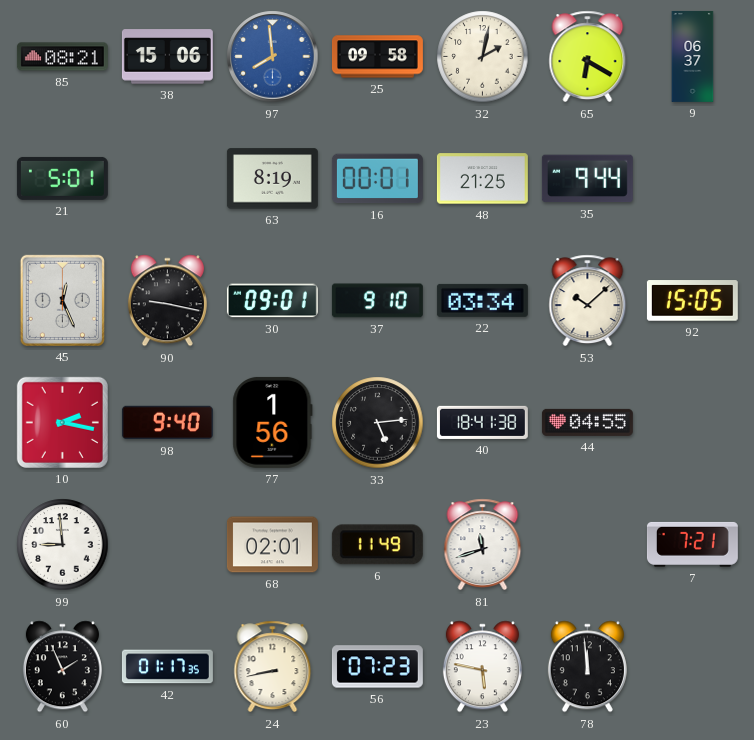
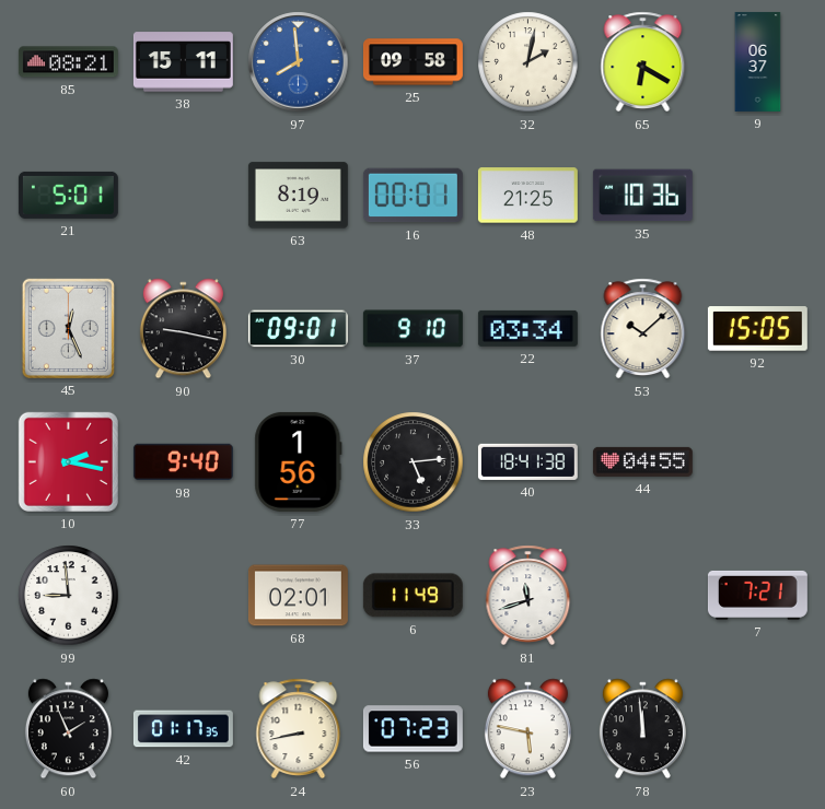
38: 15:06 -> 15:11
35: 9:44 -> 10:36
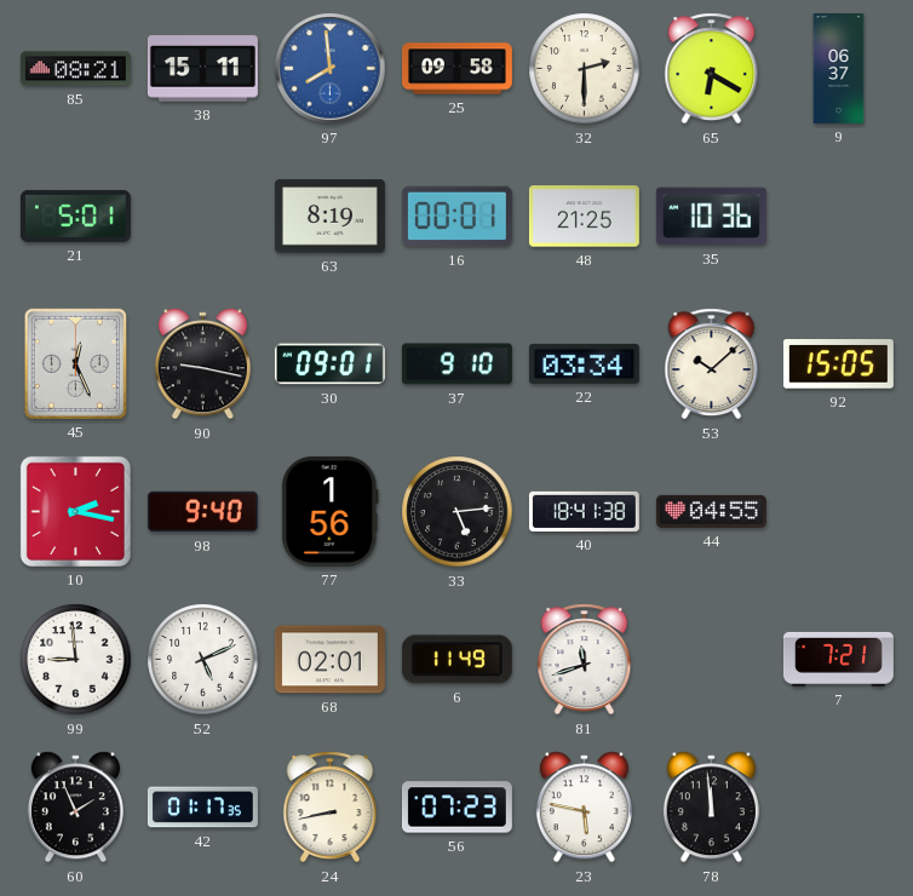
32: 2:02 -> 2:30
52: none -> 5:11
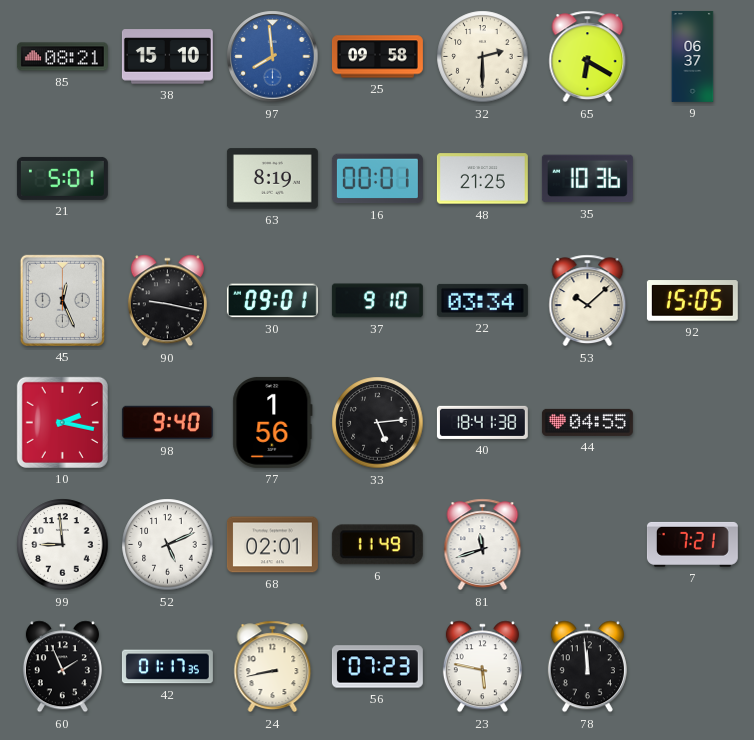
38: 15:11 -> 15:10
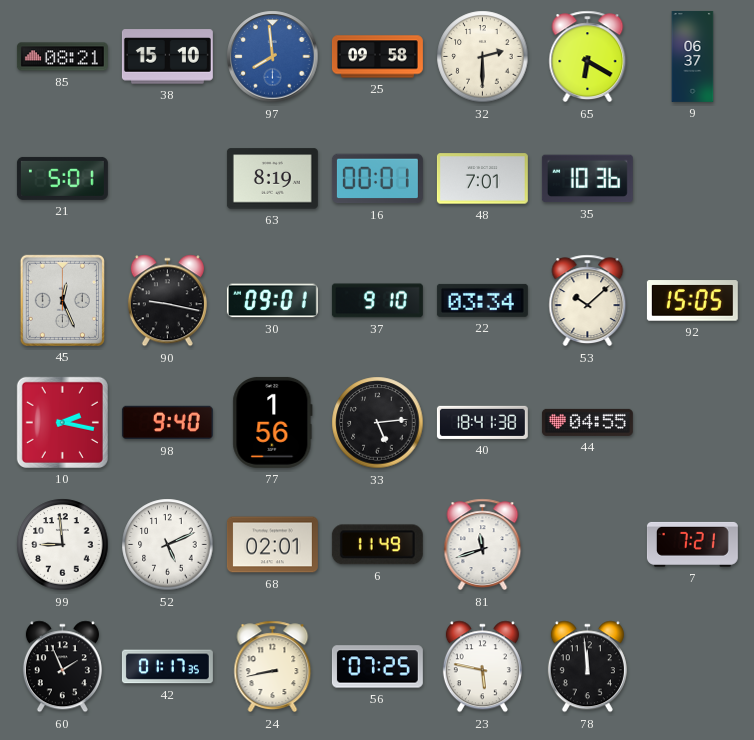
48: 21:25 -> 7:01
56: 07:23 -> 07:25
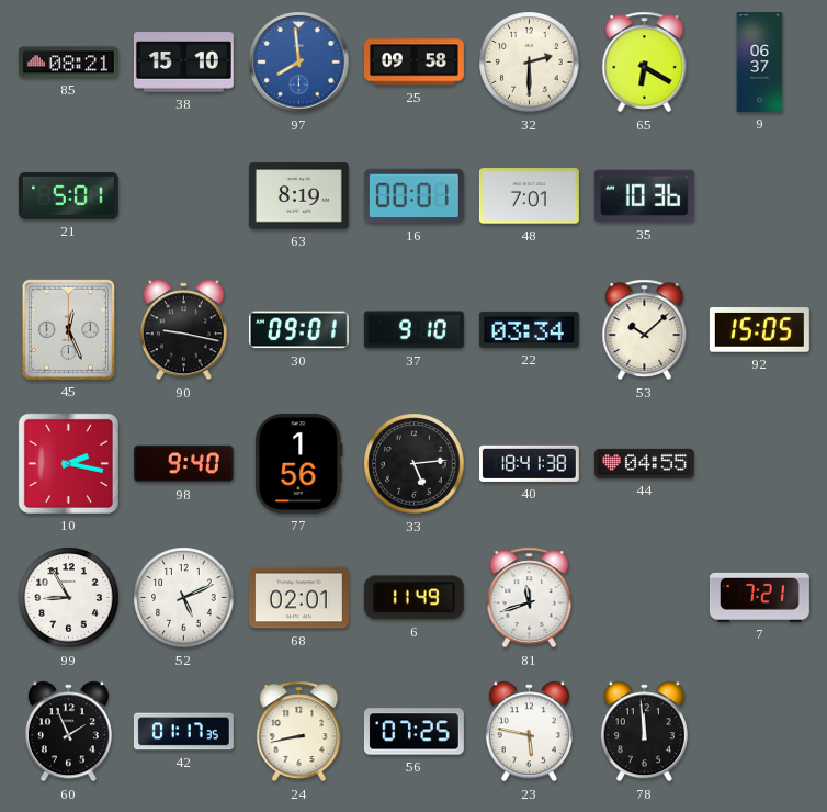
99: 8:59 -> 8:55
